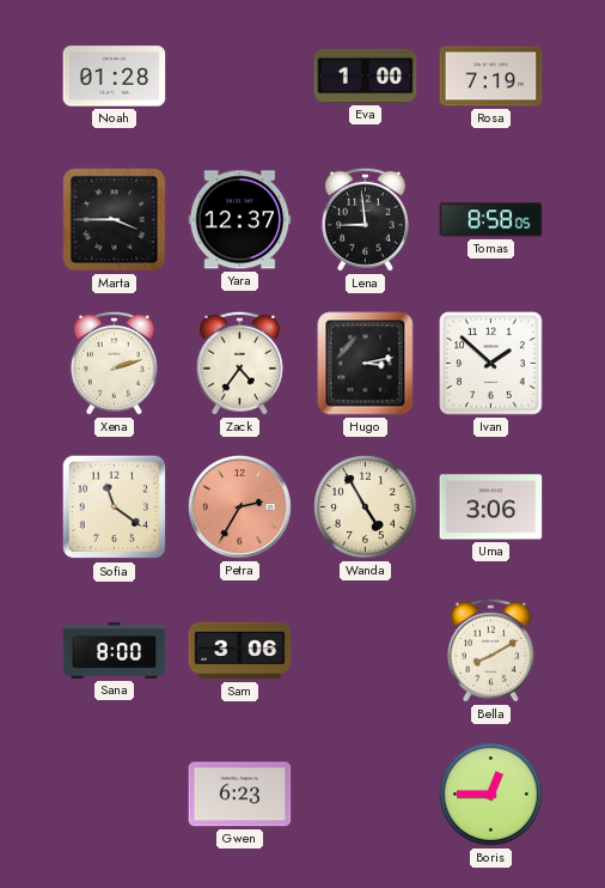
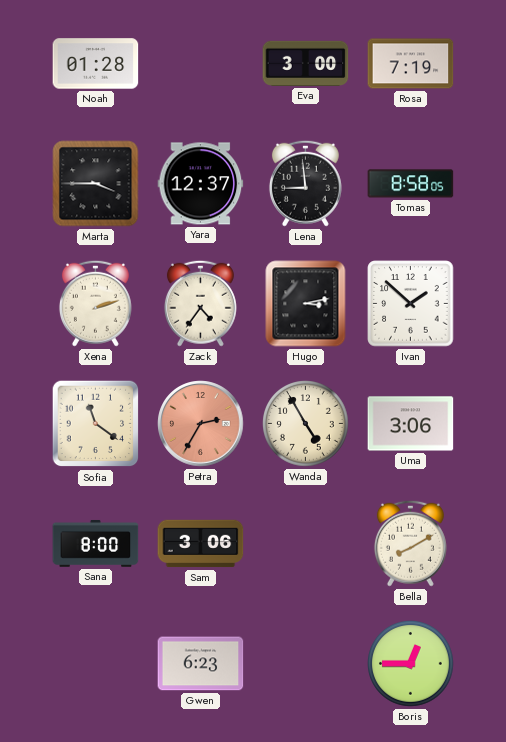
Eva: 1:00 -> 3:00
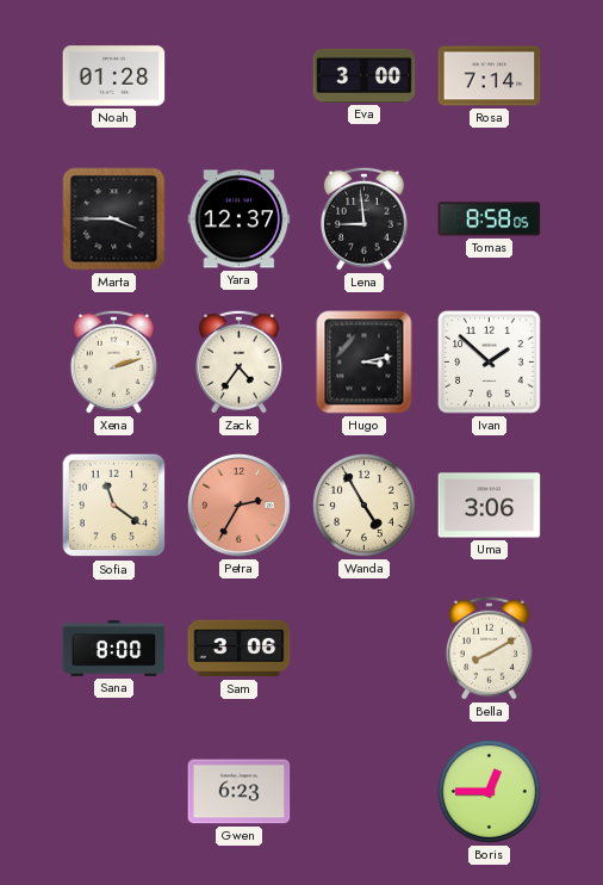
Rosa: 7:19 -> 7:14
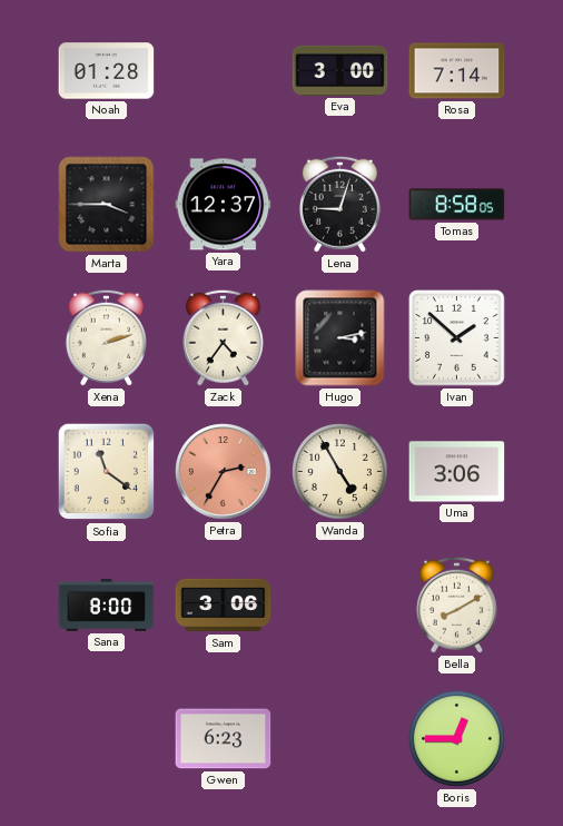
Lena: 8:59 -> 9:03
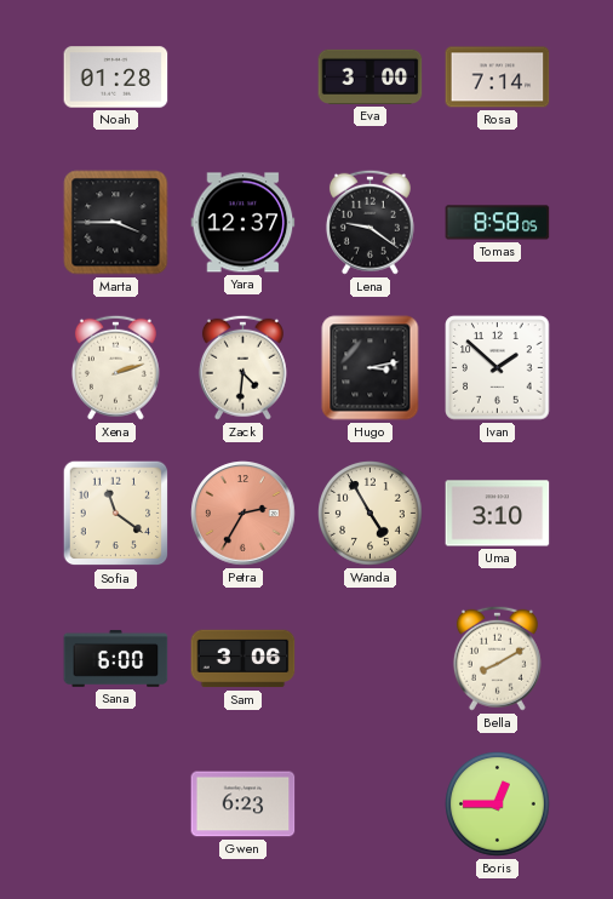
Lena: 9:03 -> 9:21
Zack: 4:36 -> 4:31
Uma: 3:06 -> 3:10
Sana: 8:00 -> 6:00
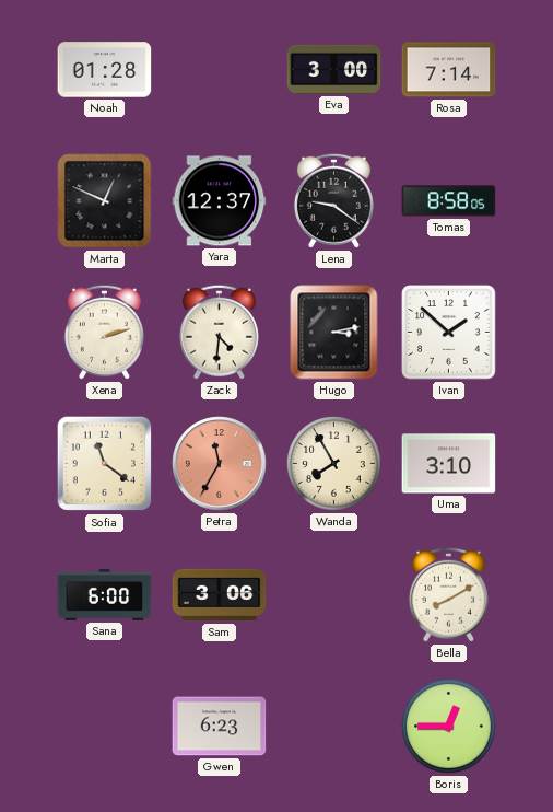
Marta: 3:45 -> 12:49
Petra: 2:35 -> 11:35
Wanda: 4:55 -> 7:55
